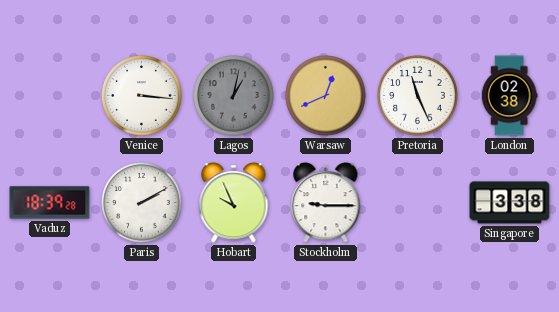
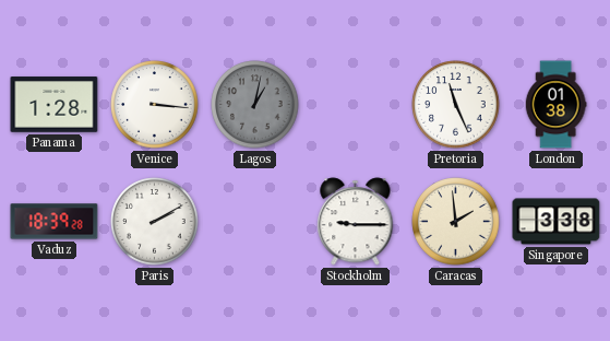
Panama: none -> 1:28
Warsaw: 12:41 -> none
London: 02:38 -> 01:38
Hobart: 9:56 -> none
Caracas: none -> 1:59
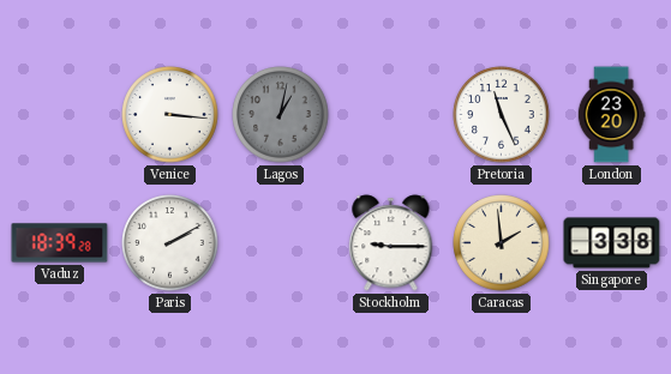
Panama: 1:28 -> none
London: 01:38 -> 23:20
